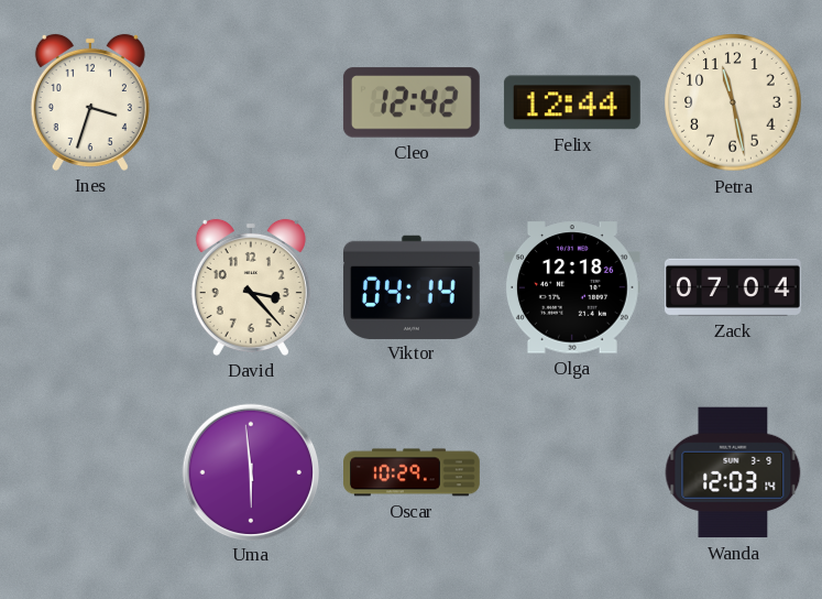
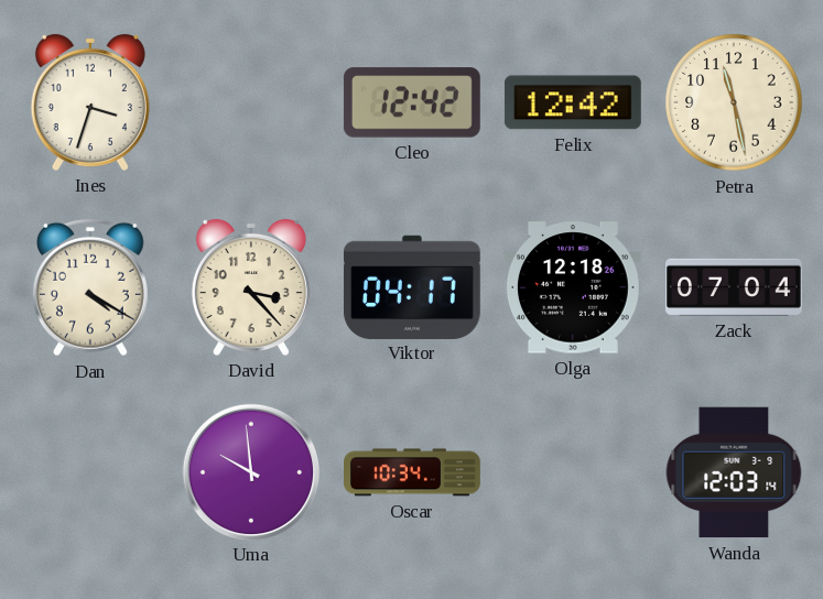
Felix: 12:44 -> 12:42
Dan: none -> 4:20
Viktor: 04:14 -> 04:17
Uma: 5:59 -> 9:59
Oscar: 10:29 -> 10:34
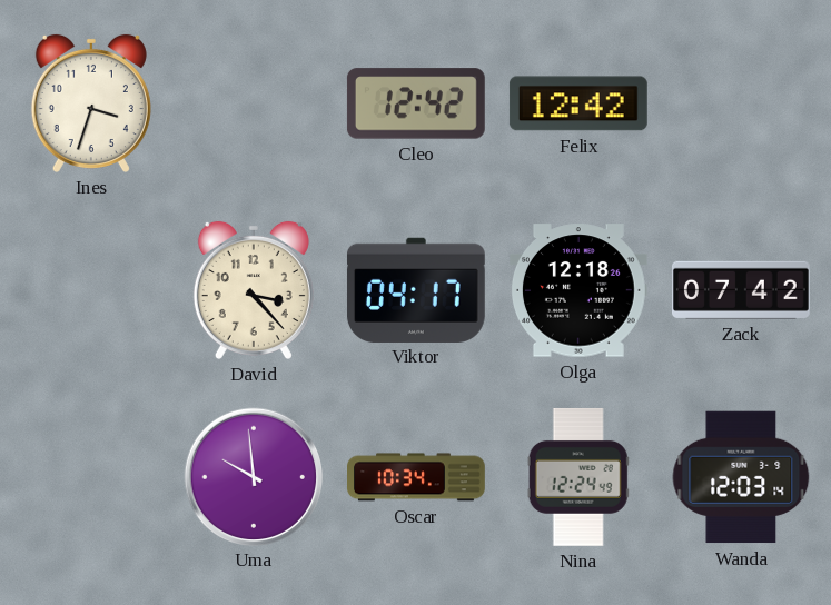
Petra: 11:28 -> none
Dan: 4:20 -> none
Zack: 07:04 -> 07:42
Nina: none -> 12:24
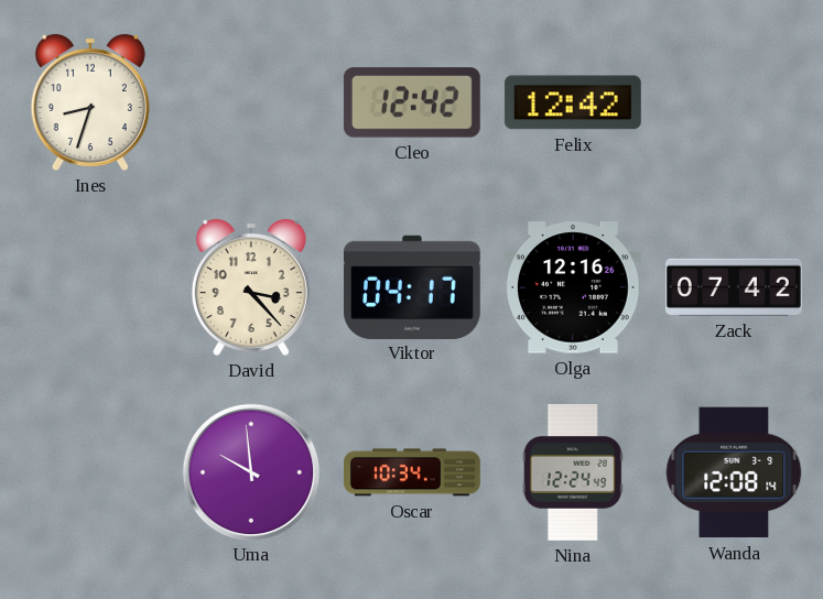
Ines: 3:33 -> 8:33
Olga: 12:18 -> 12:16
Wanda: 12:03 -> 12:08
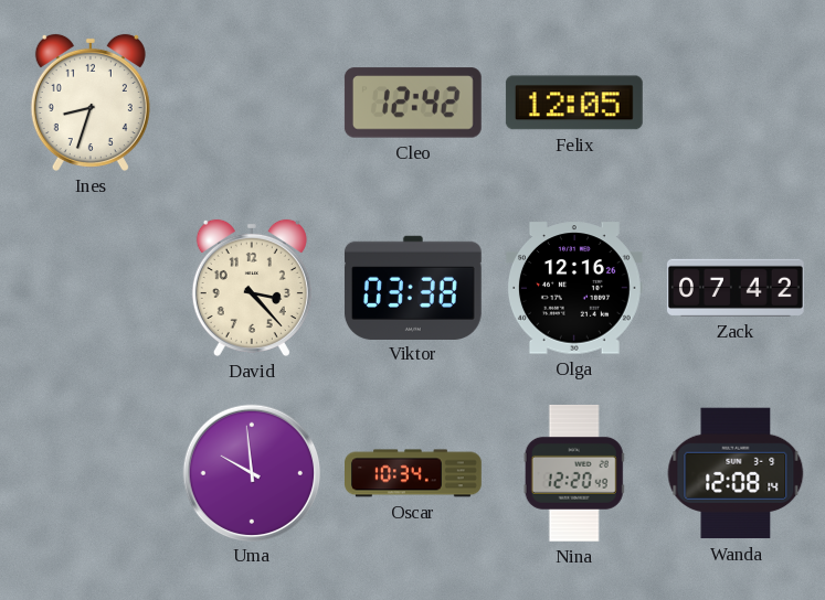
Felix: 12:42 -> 12:05
Viktor: 04:17 -> 03:38
Nina: 12:24 -> 12:20
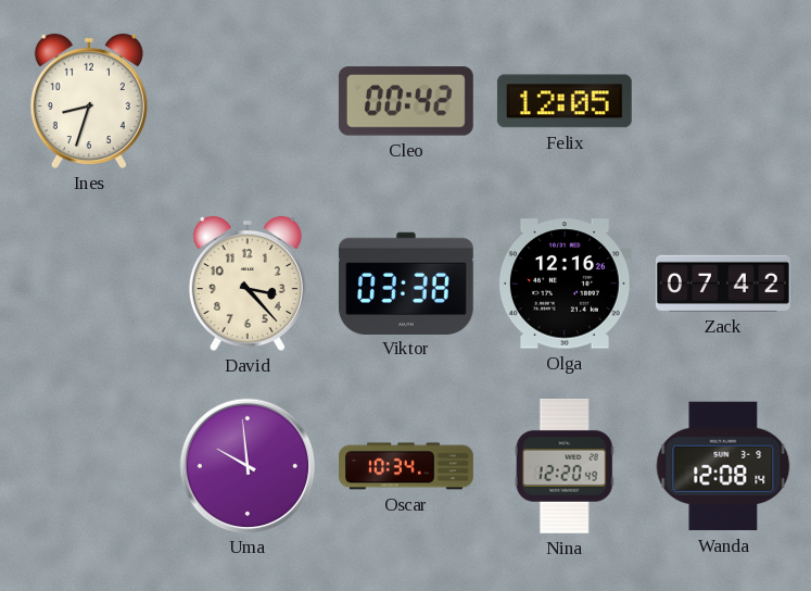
Cleo: 12:42 -> 00:42
